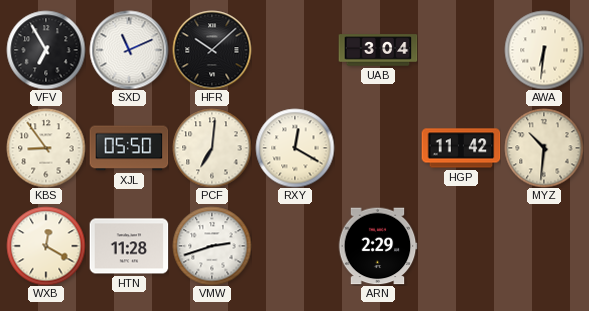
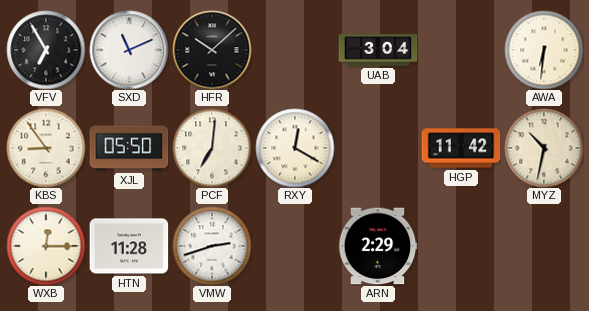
MYZ: 10:31 -> 10:32
WXB: 12:20 -> 12:15
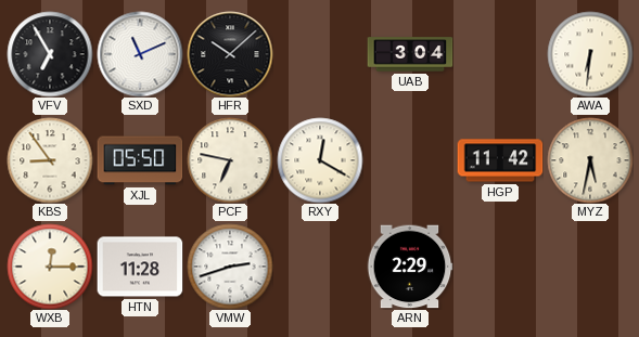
PCF: 7:01 -> 6:47
MYZ: 10:32 -> 5:32
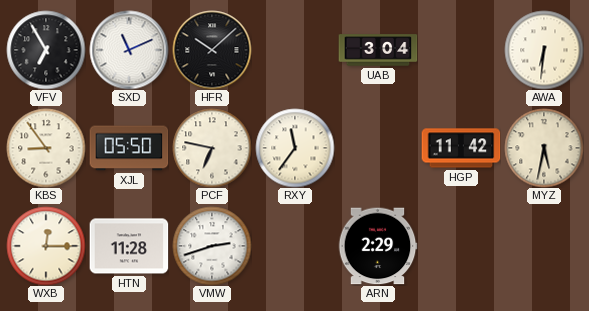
RXY: 12:20 -> 11:36
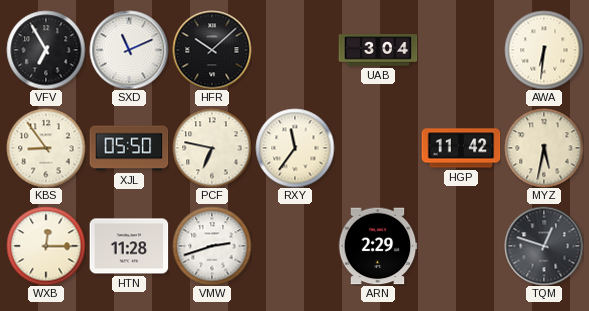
TQM: none -> 12:48
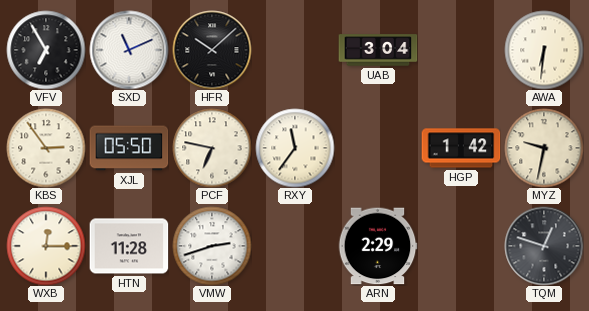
KBS: 8:54 -> 2:54
HGP: 11:42 -> 1:42
MYZ: 5:32 -> 9:32
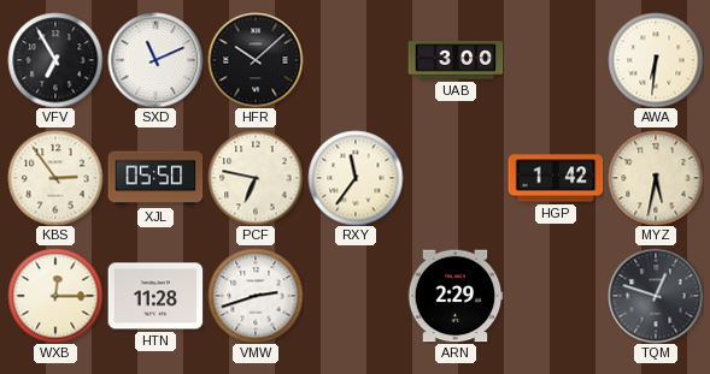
UAB: 3:04 -> 3:00
MYZ: 9:32 -> 5:32
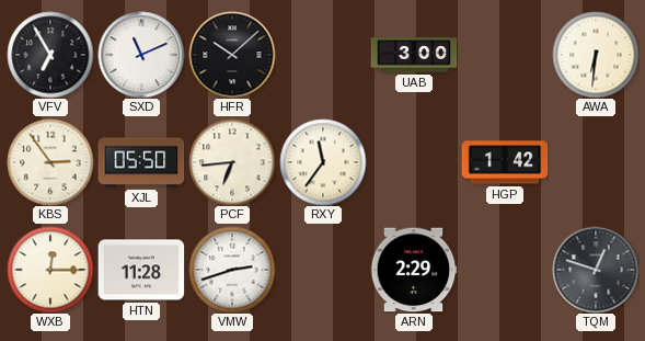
PCF: 6:47 -> 6:44
MYZ: 5:32 -> none
